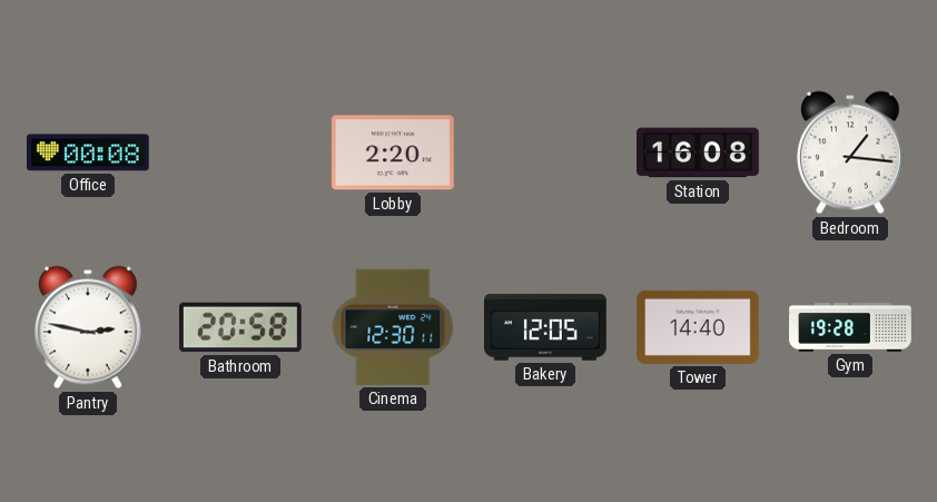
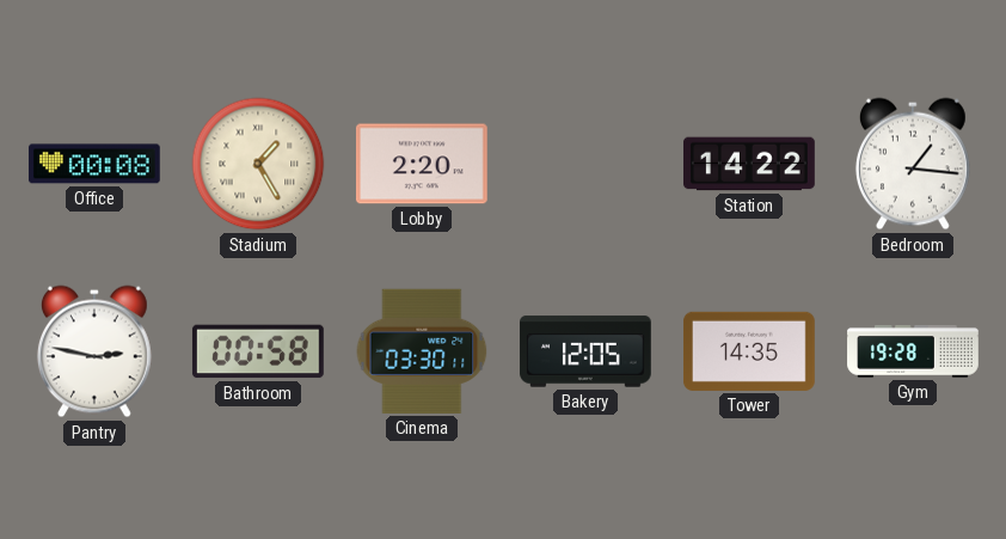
Stadium: none -> 1:25
Station: 16:08 -> 14:22
Bathroom: 20:58 -> 00:58
Cinema: 12:30 -> 03:30
Tower: 14:40 -> 14:35
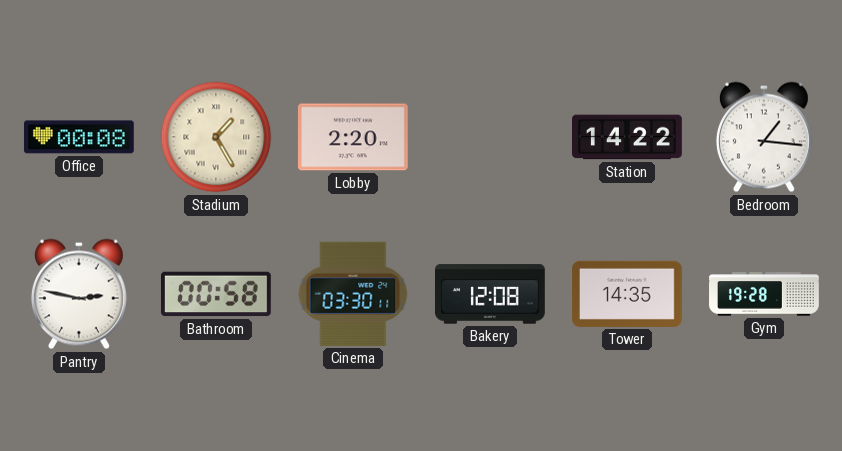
Bakery: 12:05 -> 12:08
